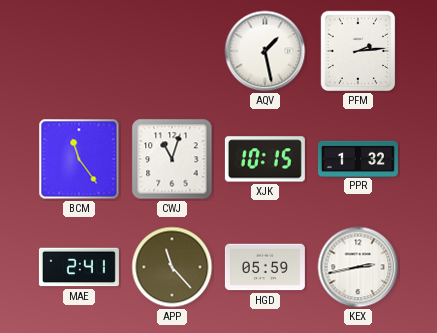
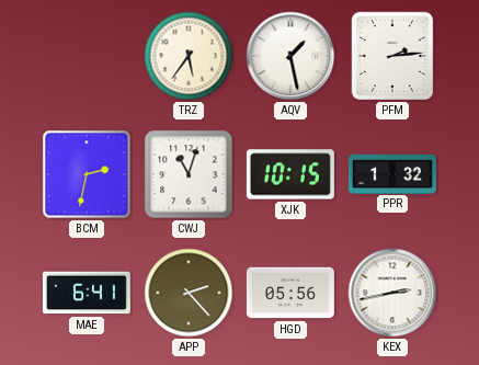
TRZ: none -> 5:36
BCM: 11:24 -> 2:32
MAE: 2:41 -> 6:41
APP: 11:23 -> 2:23
HGD: 05:59 -> 05:56
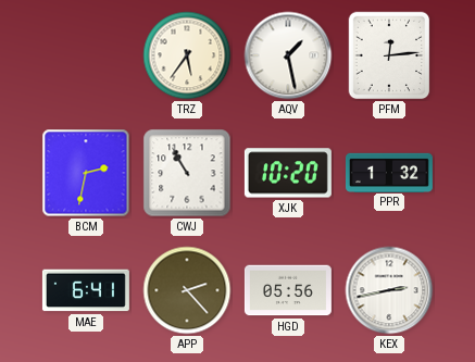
PFM: 2:14 -> 12:14
CWJ: 11:03 -> 10:55
XJK: 10:15 -> 10:20
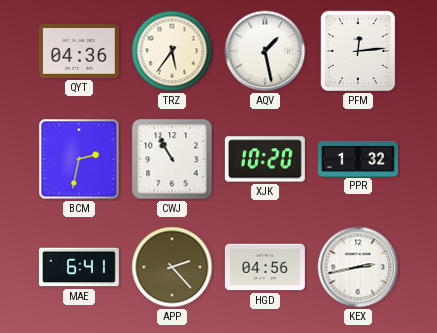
QYT: none -> 04:36
HGD: 05:56 -> 04:56
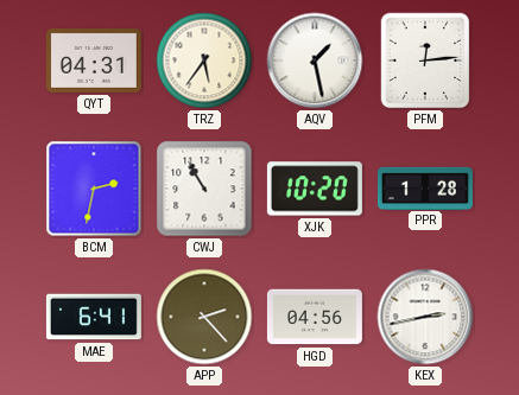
QYT: 04:36 -> 04:31
PPR: 1:32 -> 1:28
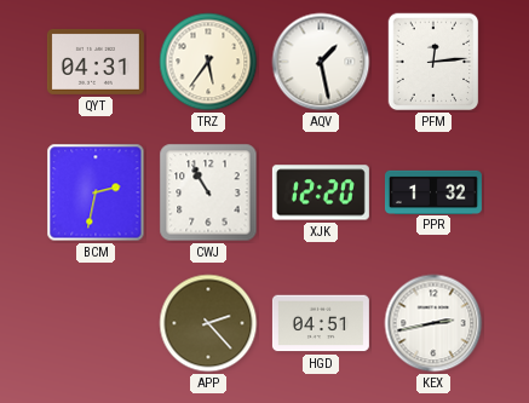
XJK: 10:20 -> 12:20
PPR: 1:28 -> 1:32
MAE: 6:41 -> none
HGD: 04:56 -> 04:51
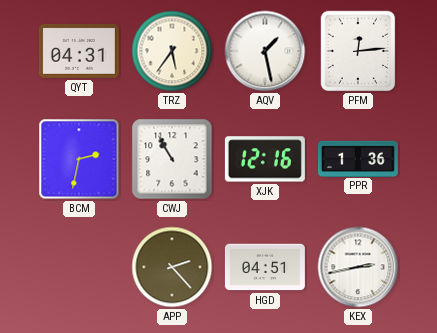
XJK: 12:20 -> 12:16
PPR: 1:32 -> 1:36
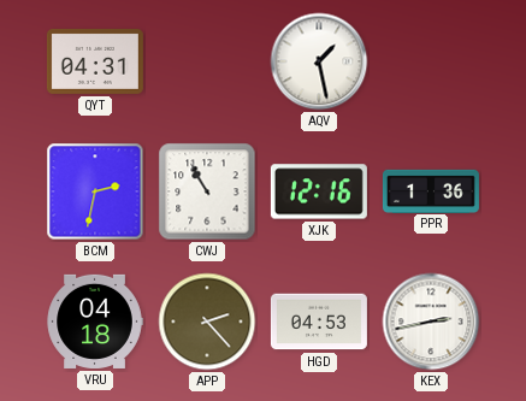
TRZ: 5:36 -> none
PFM: 12:14 -> none
VRU: none -> 04:18
HGD: 04:51 -> 04:53
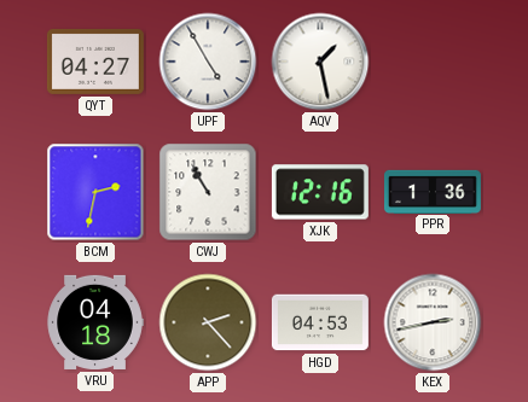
QYT: 04:31 -> 04:27
UPF: none -> 4:55
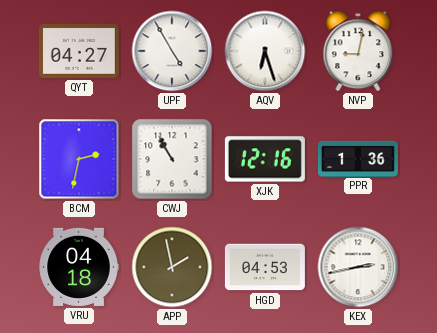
AQV: 1:28 -> 6:27
NVP: none -> 9:02
APP: 2:23 -> 1:58
